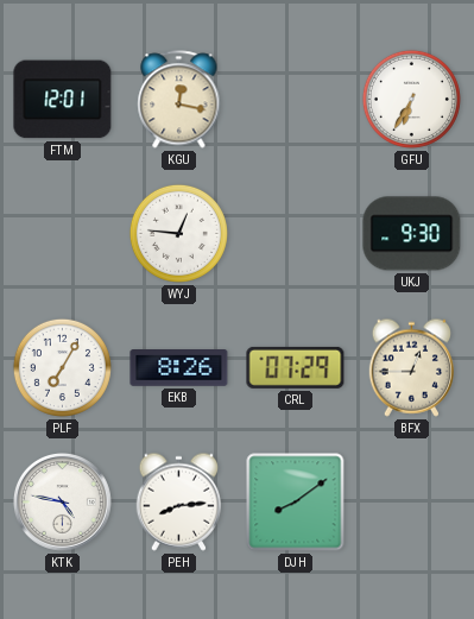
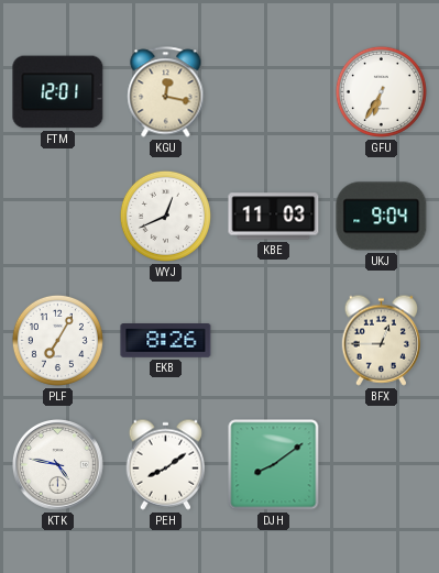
WYJ: 12:46 -> 12:41
KBE: none -> 11:03
UKJ: 9:30 -> 9:04
CRL: 07:29 -> none
PEH: 8:14 -> 8:09
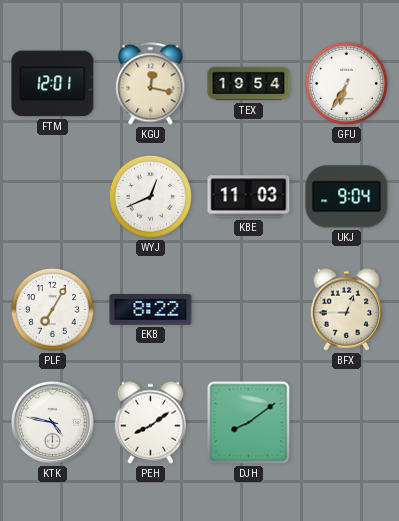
TEX: none -> 19:54
EKB: 8:26 -> 8:22
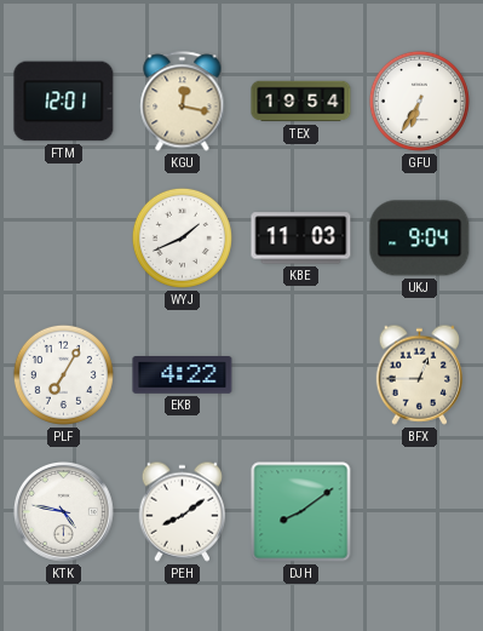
WYJ: 12:41 -> 1:41
EKB: 8:22 -> 4:22
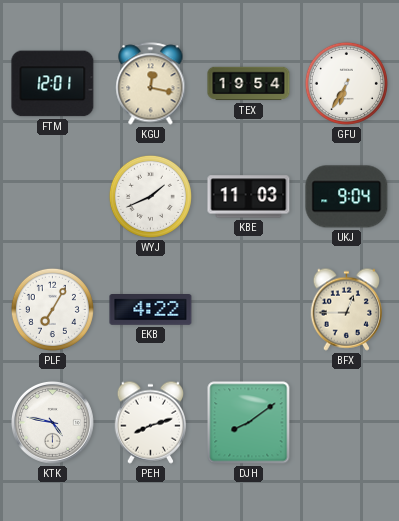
PEH: 8:09 -> 8:12
